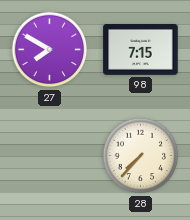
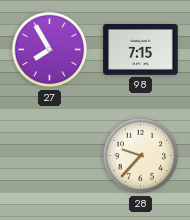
27: 7:50 -> 7:55
28: 7:37 -> 9:37
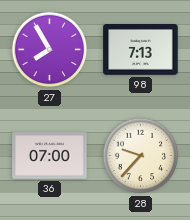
98: 7:15 -> 7:13
36: none -> 07:00
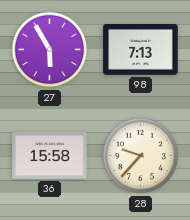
27: 7:55 -> 5:55
36: 07:00 -> 15:58
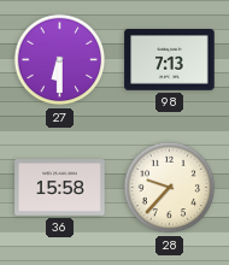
27: 5:55 -> 6:30
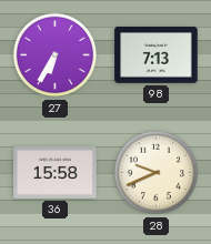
27: 6:30 -> 6:35
28: 9:37 -> 9:41
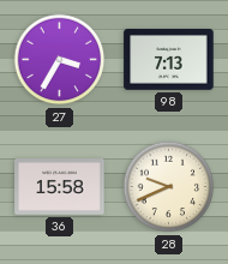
27: 6:35 -> 3:35
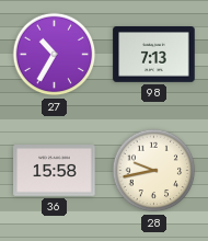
27: 3:35 -> 10:35
28: 9:41 -> 9:43
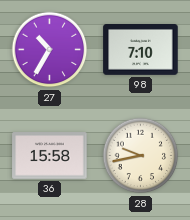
98: 7:13 -> 7:10
